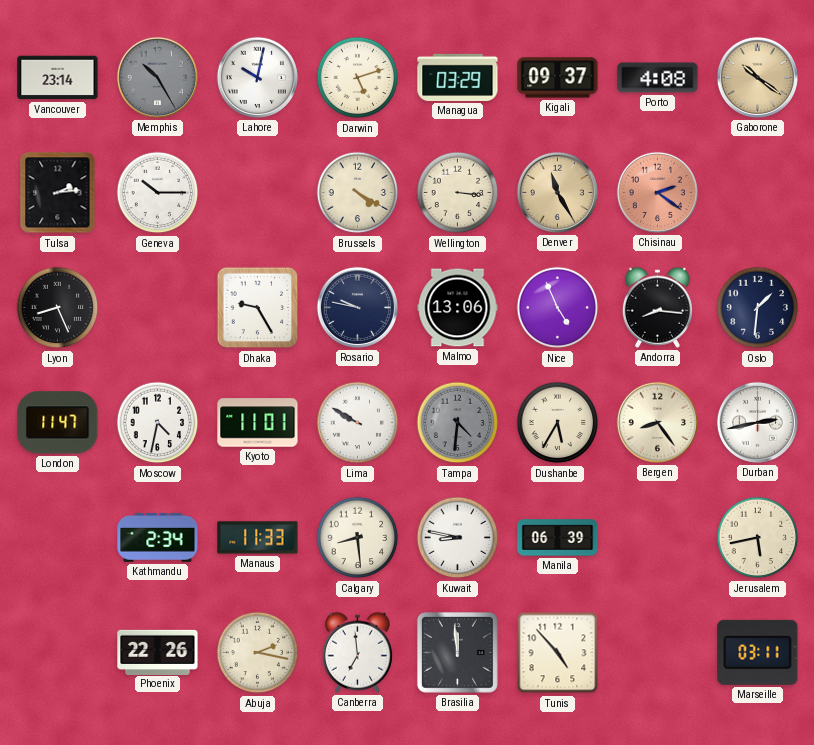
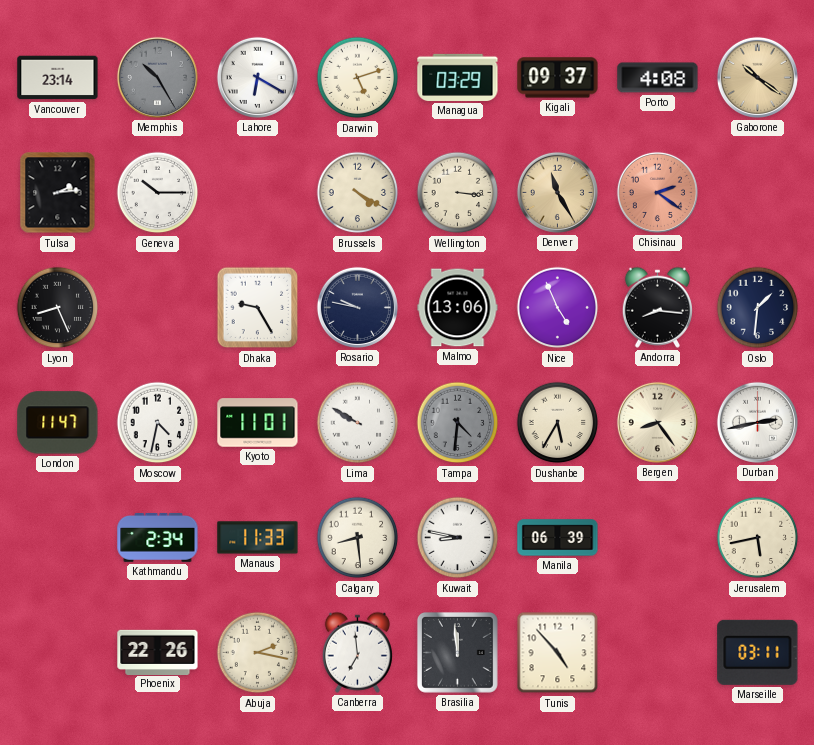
Lahore: 10:02 -> 6:20
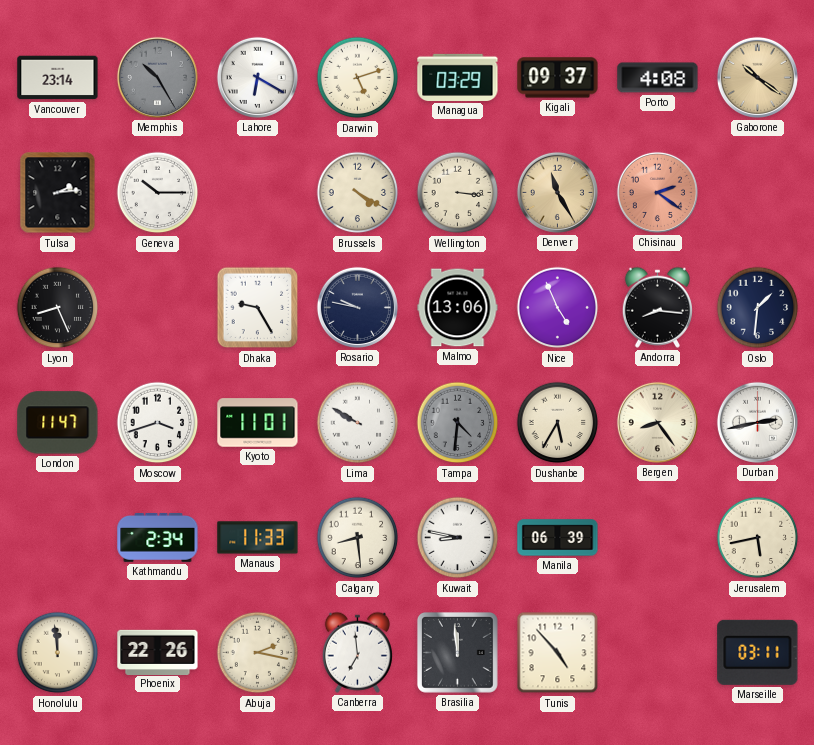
Moscow: 4:32 -> 3:42
Honolulu: none -> 11:59
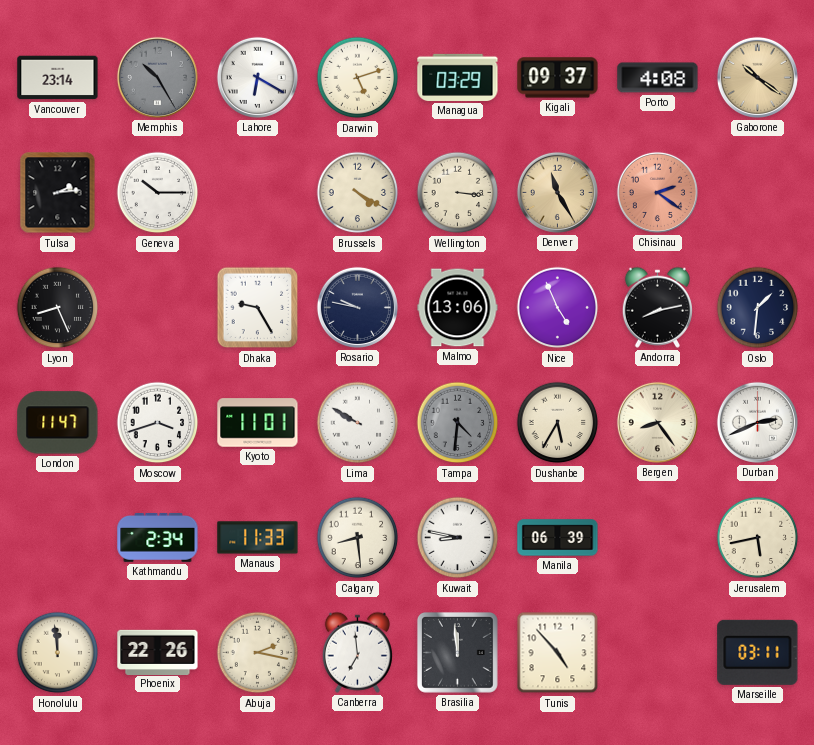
Andorra: 8:16 -> 8:13
Durban: 2:43 -> 2:41
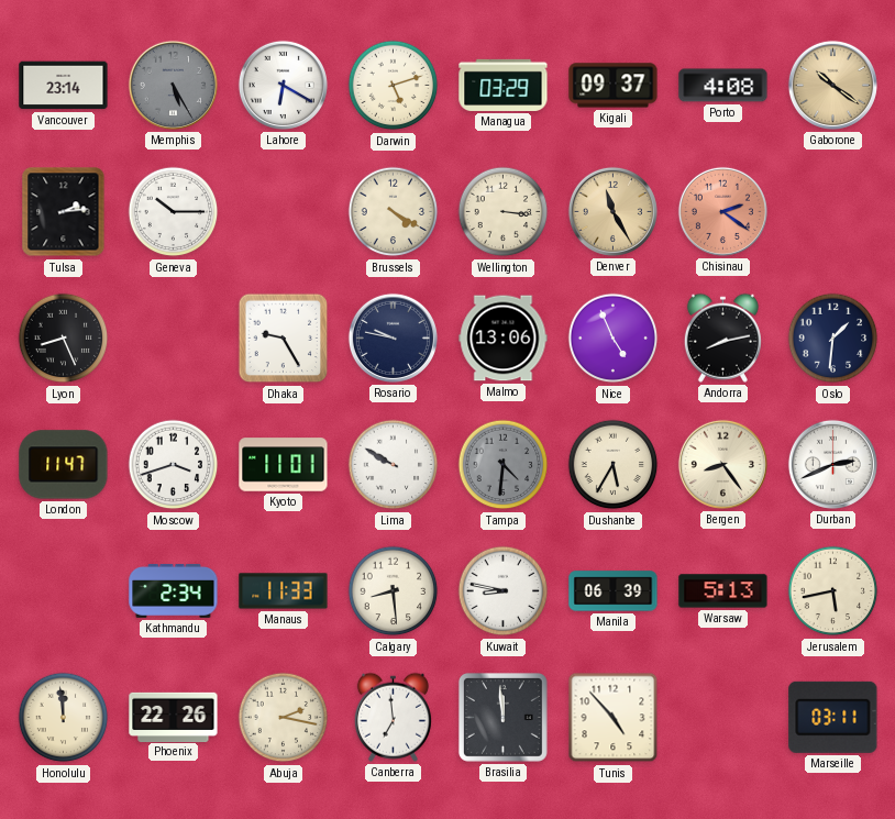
Memphis: 10:25 -> 5:25
Warsaw: none -> 5:13
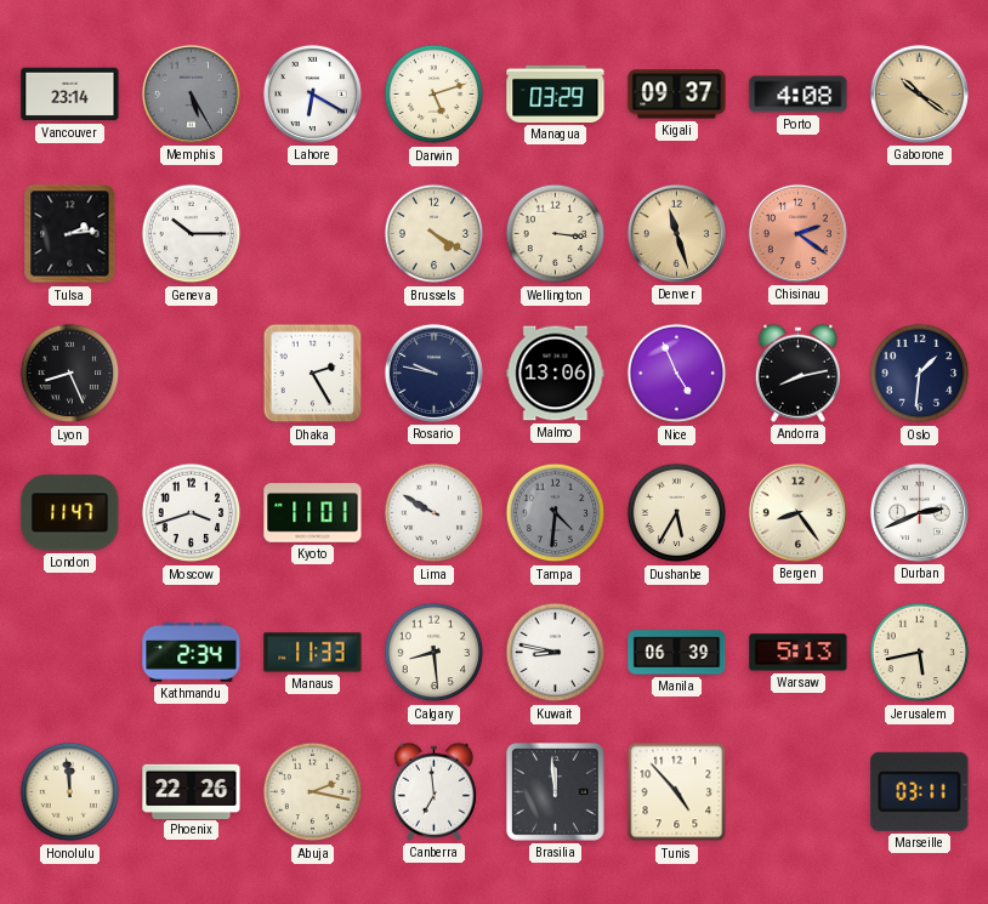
Denver: 11:25 -> 11:27
Dhaka: 9:25 -> 2:25
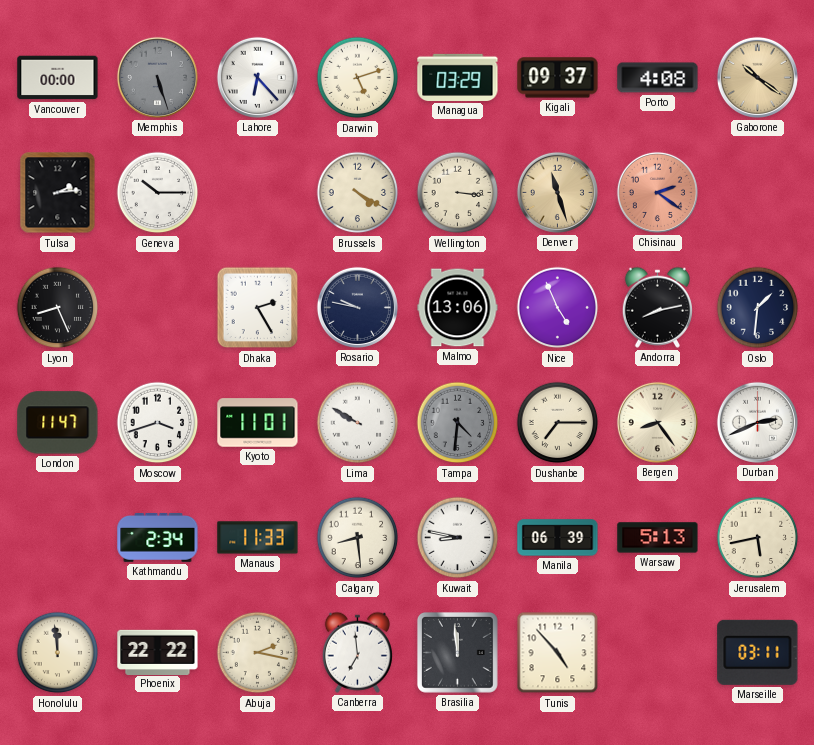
Vancouver: 23:14 -> 00:00
Memphis: 5:25 -> 5:27
Lahore: 6:20 -> 6:23
Dushanbe: 5:35 -> 7:15
Phoenix: 22:26 -> 22:22
